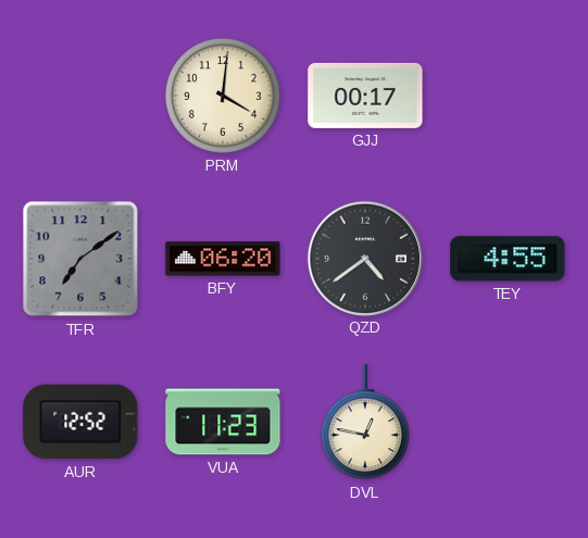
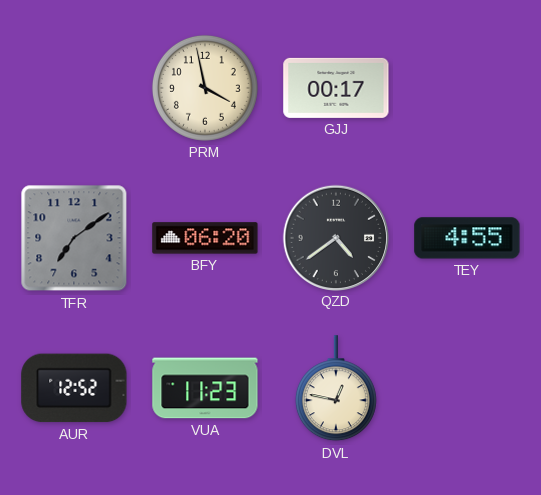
PRM: 4:01 -> 3:58
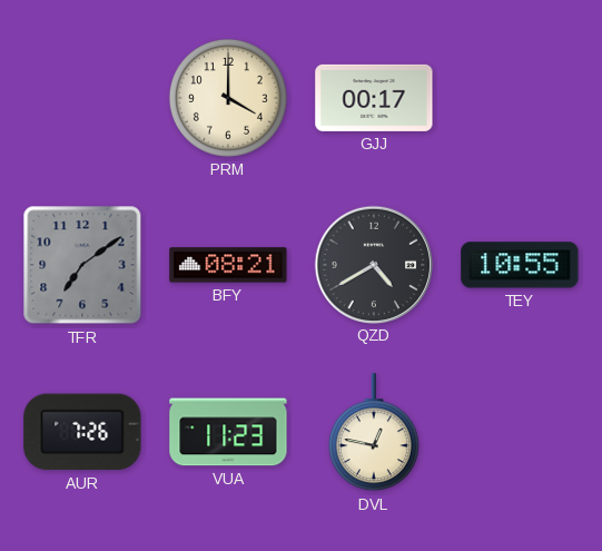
PRM: 3:58 -> 4:00
BFY: 06:20 -> 08:21
QZD: 4:39 -> 4:40
TEY: 4:55 -> 10:55
AUR: 12:52 -> 7:26
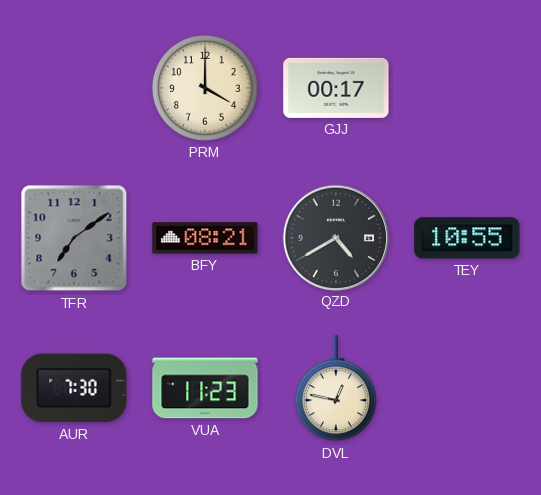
AUR: 7:26 -> 7:30
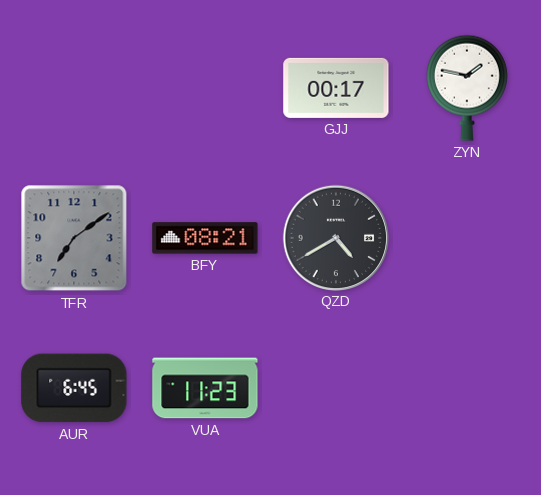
PRM: 4:00 -> none
ZYN: none -> 1:47
TEY: 10:55 -> none
AUR: 7:30 -> 6:45
DVL: 12:47 -> none
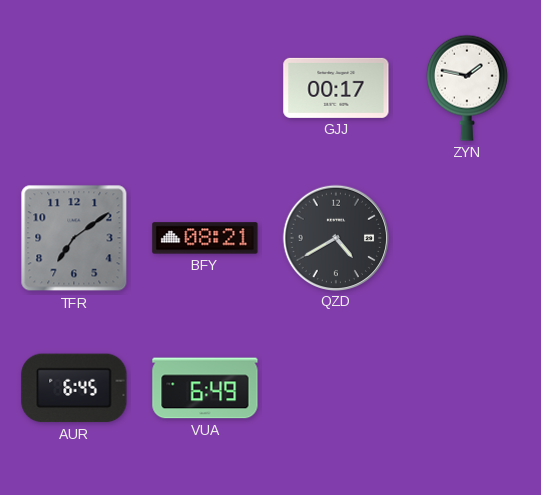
VUA: 11:23 -> 6:49
